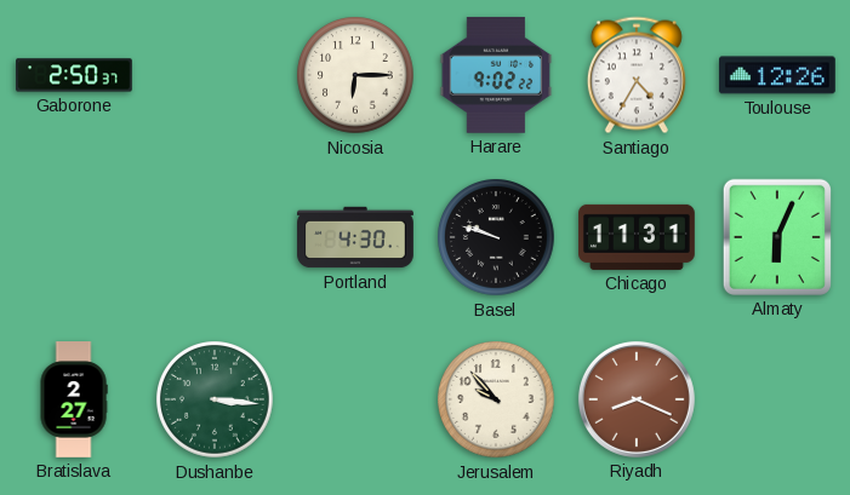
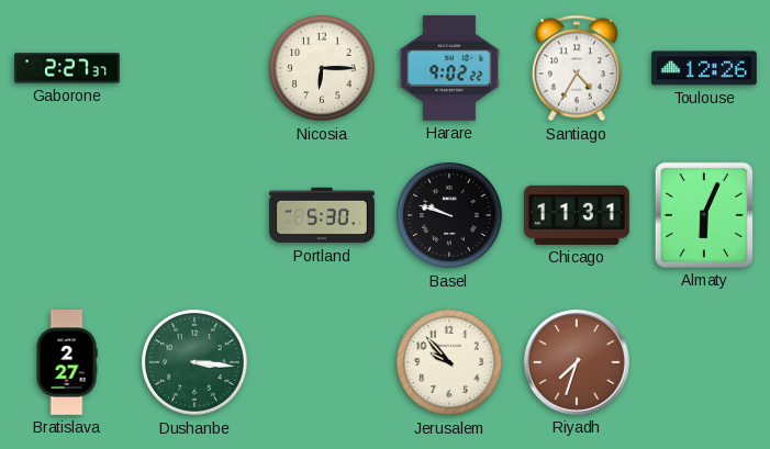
Gaborone: 2:50 -> 2:27
Portland: 4:30 -> 5:30
Riyadh: 8:19 -> 7:33
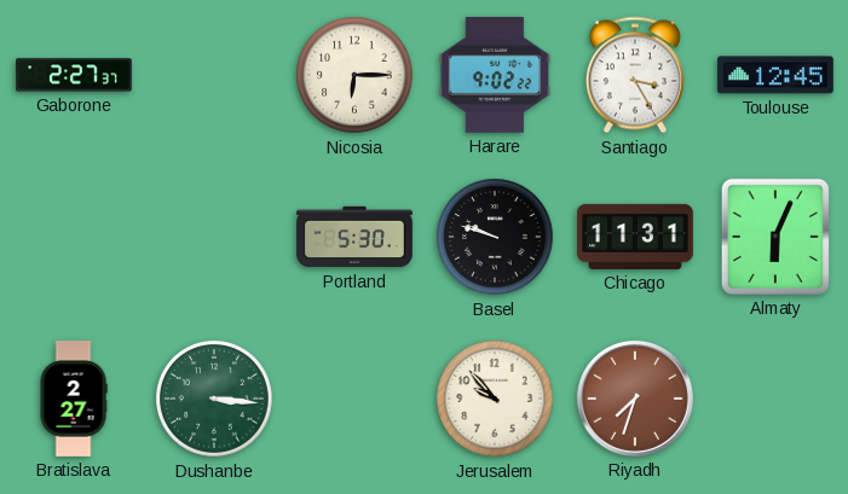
Santiago: 4:35 -> 3:25
Toulouse: 12:26 -> 12:45
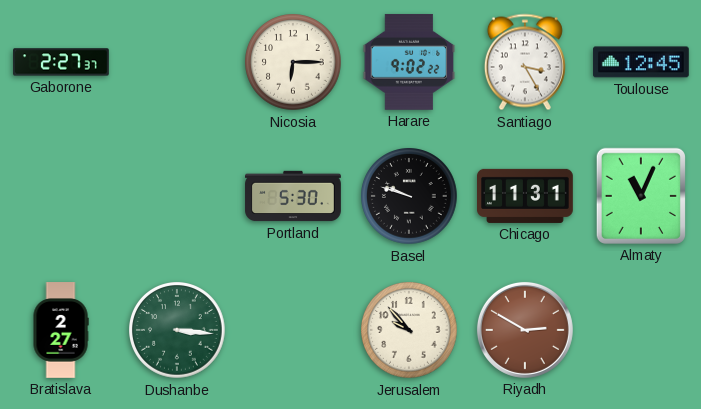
Almaty: 6:04 -> 11:04
Riyadh: 7:33 -> 2:50
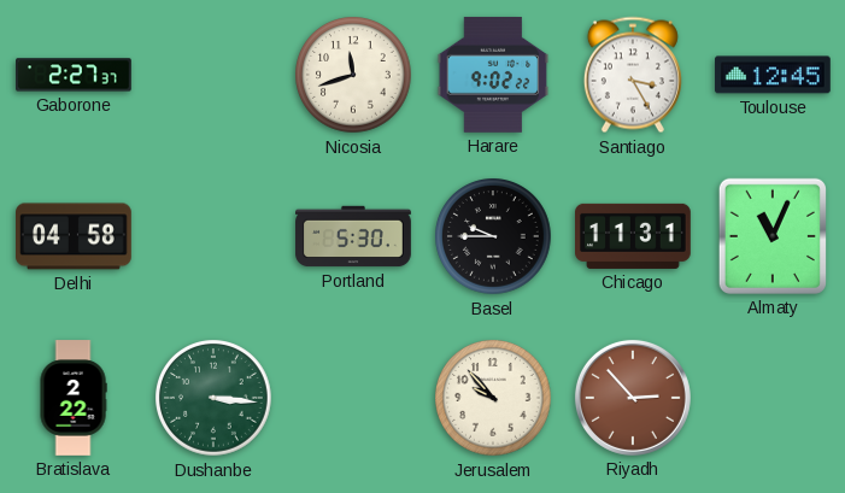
Nicosia: 6:15 -> 11:42
Delhi: none -> 04:58
Basel: 9:48 -> 9:45
Bratislava: 2:27 -> 2:22
Riyadh: 2:50 -> 2:53
